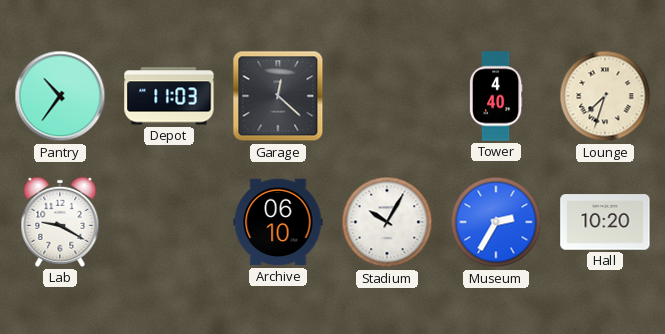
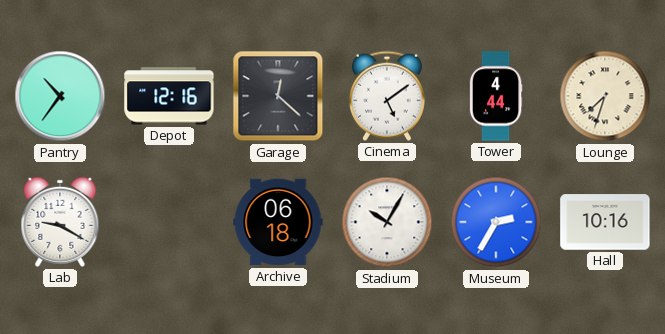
Depot: 11:03 -> 12:16
Cinema: none -> 5:09
Tower: 4:40 -> 4:44
Archive: 06:10 -> 06:18
Hall: 10:20 -> 10:16
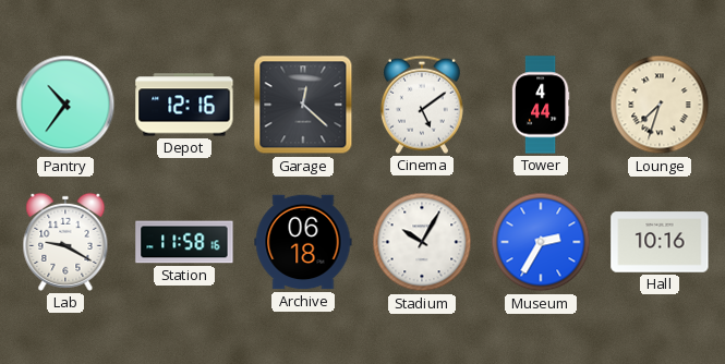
Station: none -> 11:58
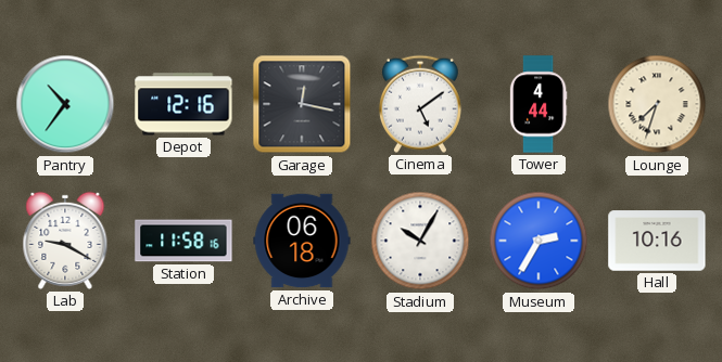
Garage: 12:22 -> 12:17
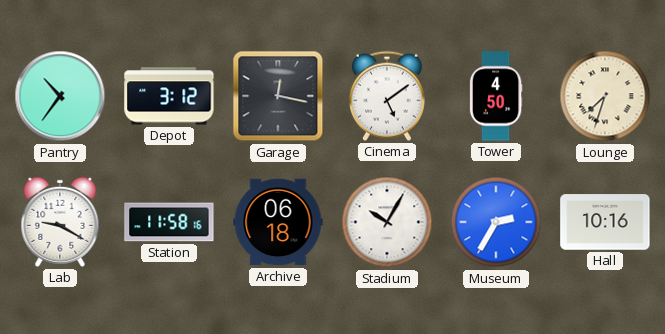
Depot: 12:16 -> 3:12
Tower: 4:44 -> 4:50
